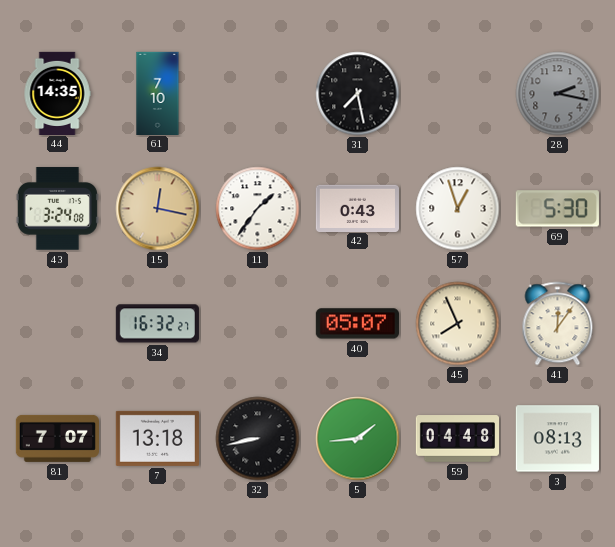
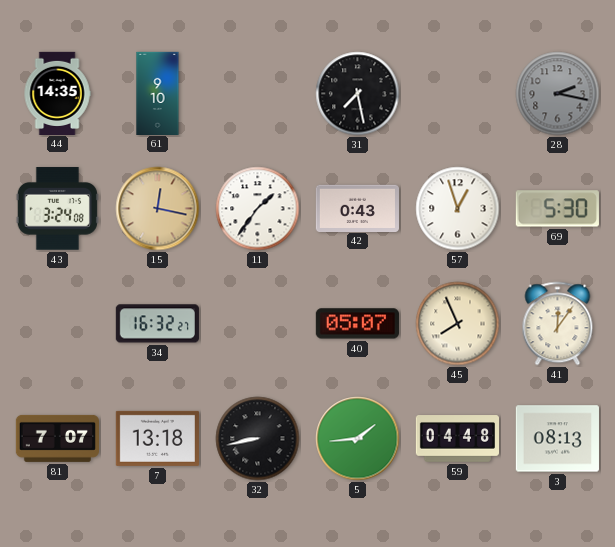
61: 7:10 -> 9:10
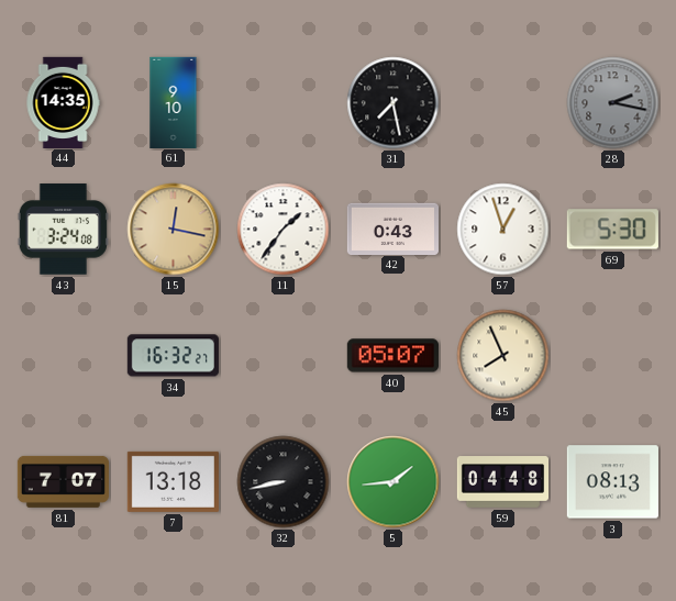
41: 12:06 -> none
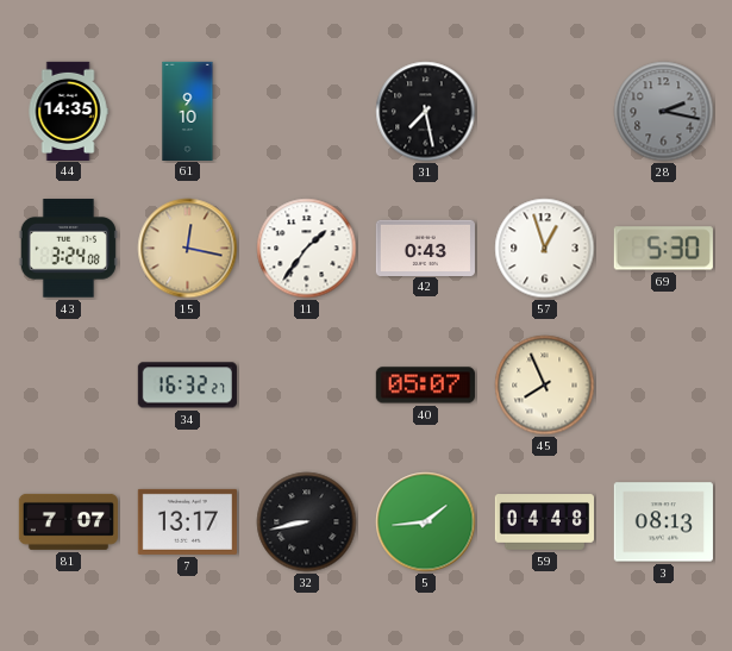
7: 13:18 -> 13:17
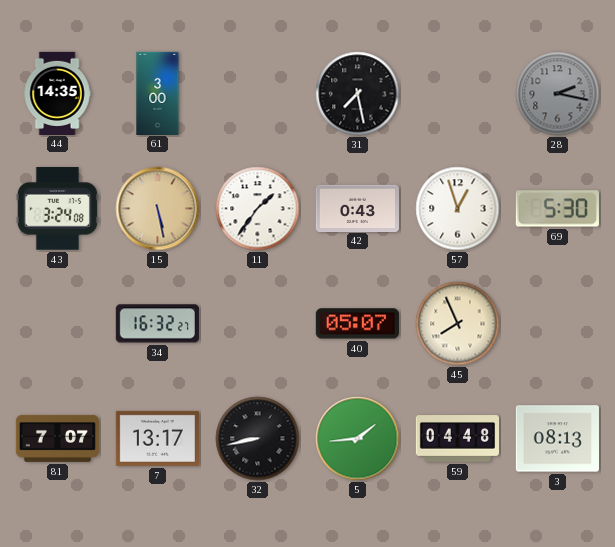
61: 9:10 -> 3:00
15: 12:17 -> 5:28
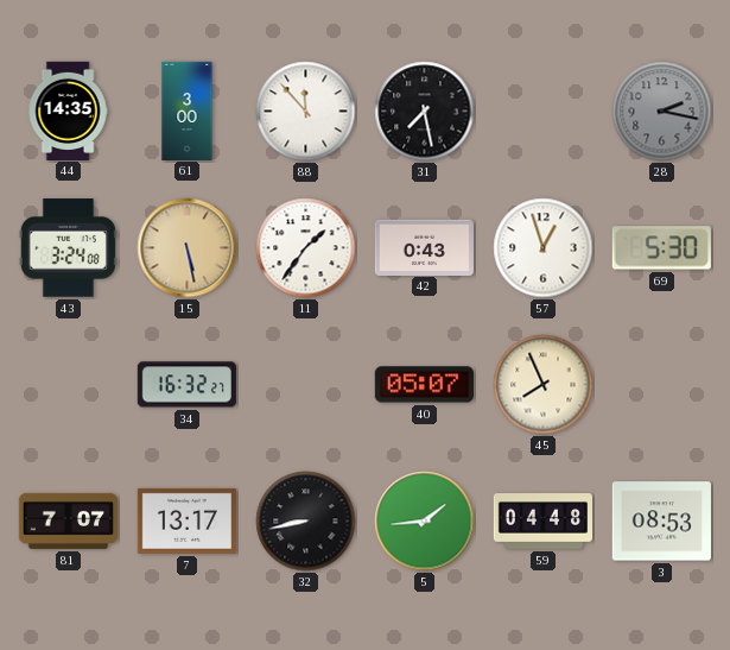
88: none -> 11:53
3: 08:13 -> 08:53
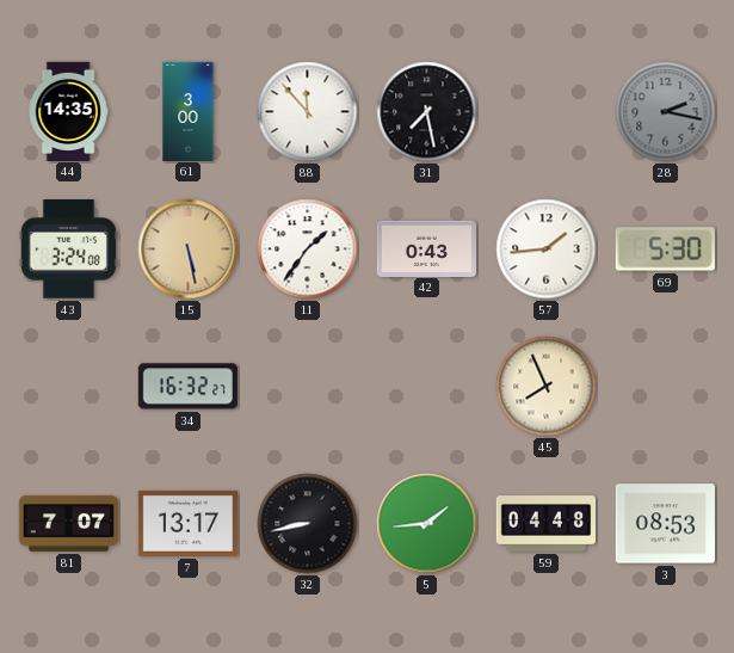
57: 12:57 -> 1:44
40: 05:07 -> none
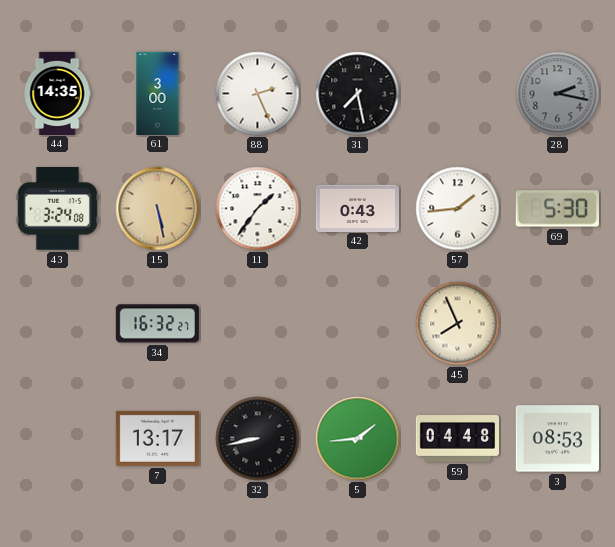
88: 11:53 -> 2:26
81: 7:07 -> none
